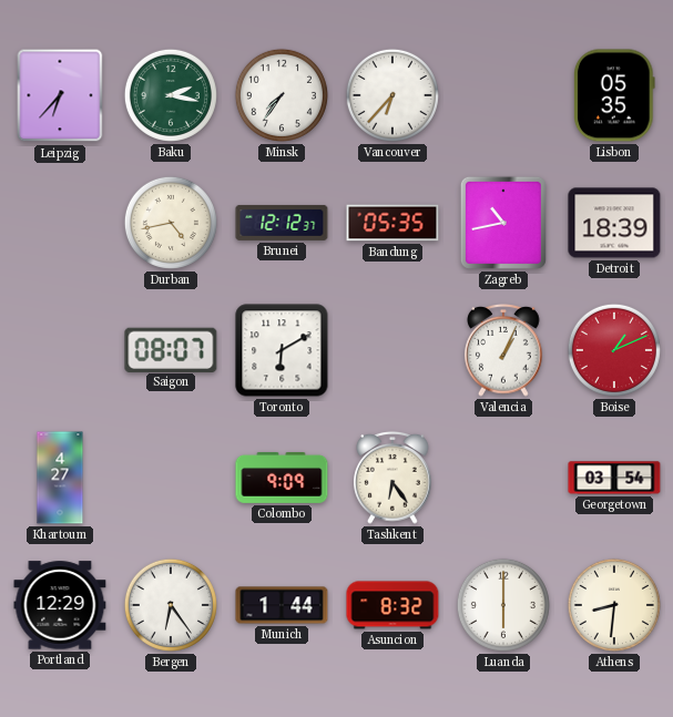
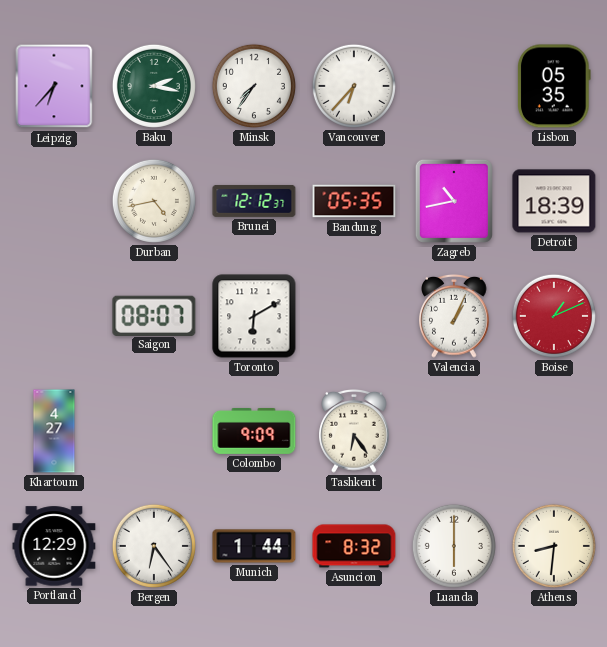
Georgetown: 03:54 -> none
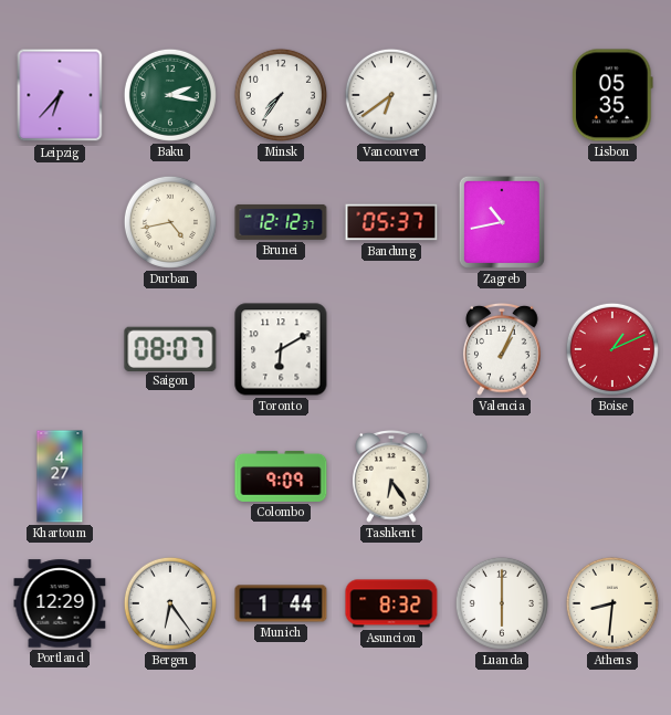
Vancouver: 6:37 -> 6:39
Bandung: 05:35 -> 05:37
Detroit: 18:39 -> none
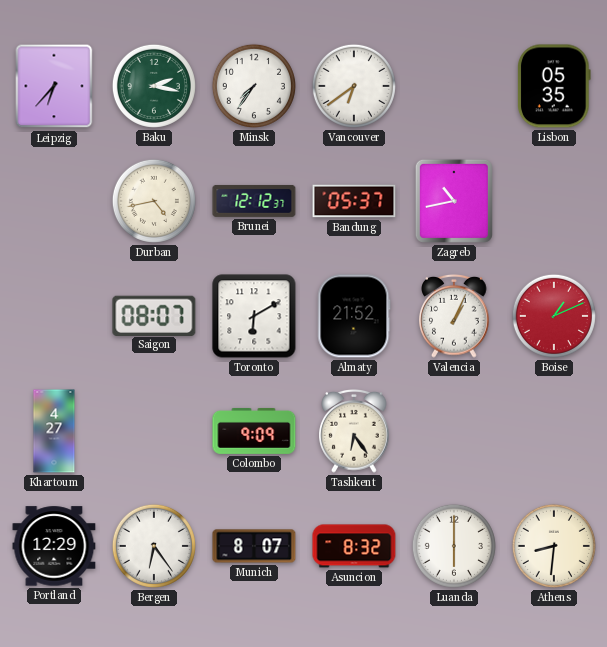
Almaty: none -> 21:52
Munich: 1:44 -> 8:07
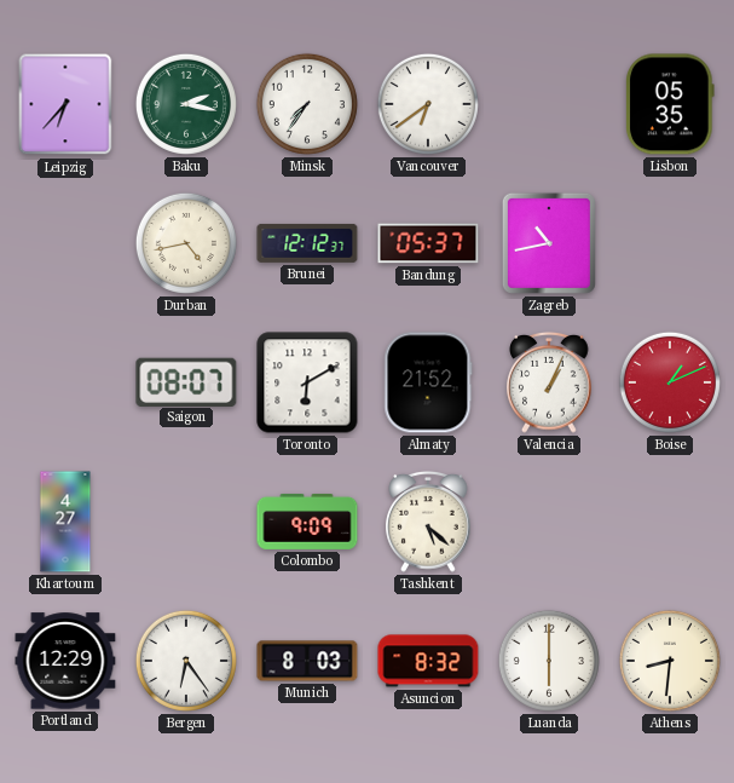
Tashkent: 6:24 -> 5:22
Munich: 8:07 -> 8:03
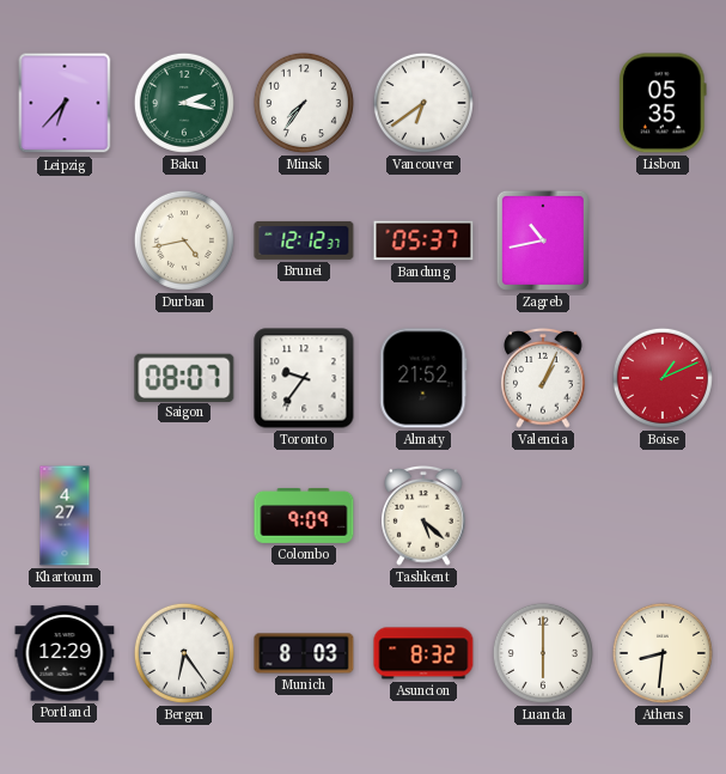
Toronto: 6:10 -> 9:36
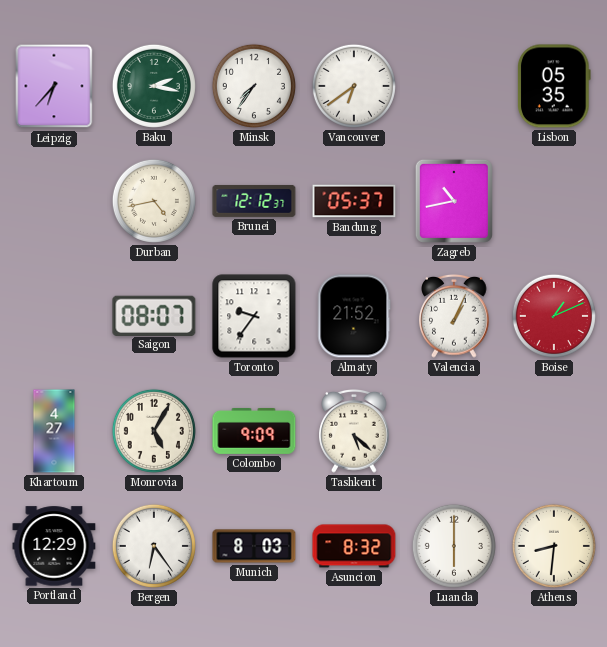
Monrovia: none -> 5:05
